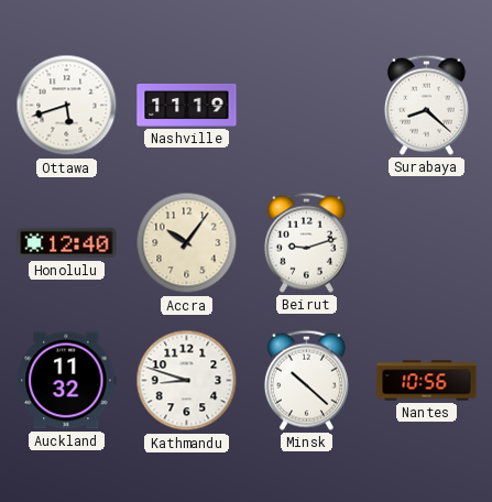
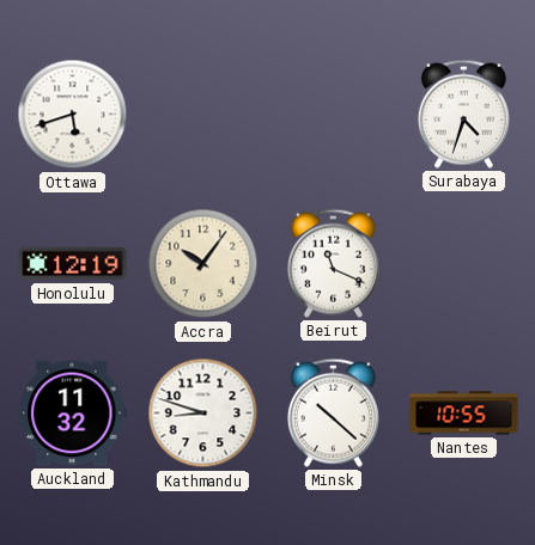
Nashville: 11:19 -> none
Surabaya: 8:22 -> 4:33
Honolulu: 12:40 -> 12:19
Beirut: 9:12 -> 11:19
Nantes: 10:56 -> 10:55
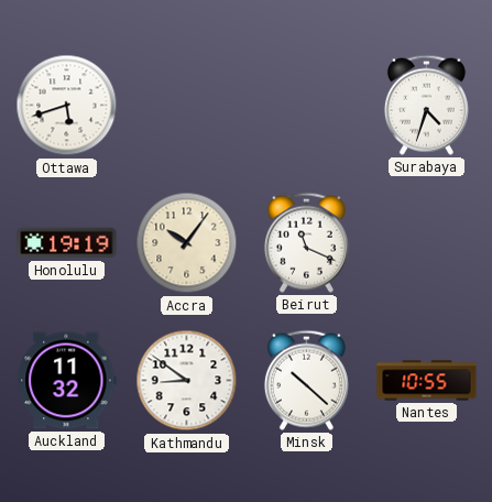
Honolulu: 12:19 -> 19:19
Kathmandu: 8:48 -> 8:51
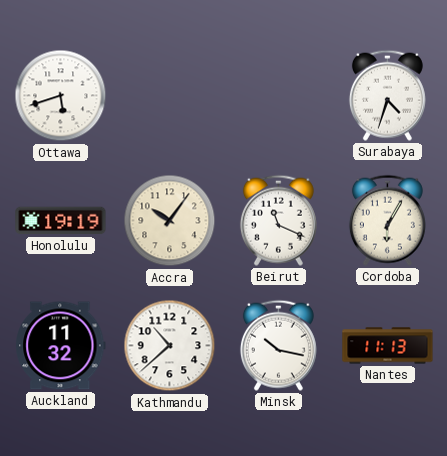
Cordoba: none -> 6:05
Kathmandu: 8:51 -> 10:38
Minsk: 10:22 -> 10:17
Nantes: 10:55 -> 11:13
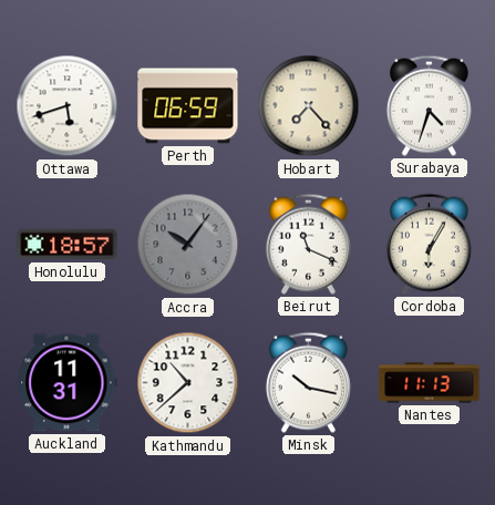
Perth: none -> 06:59
Hobart: none -> 7:23
Honolulu: 19:19 -> 18:57
Accra dial: cream -> grey
Auckland: 11:32 -> 11:31
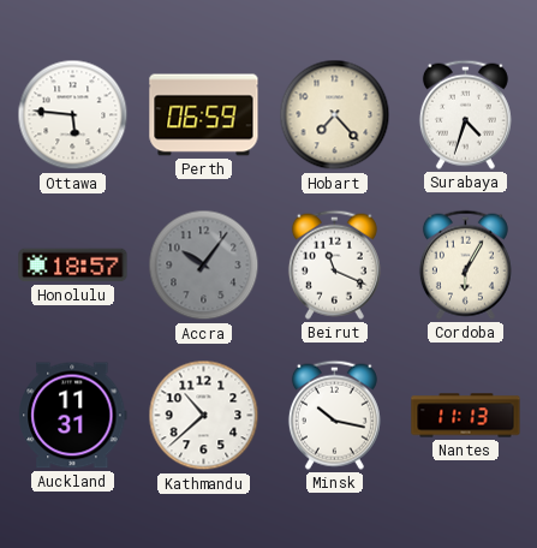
Ottawa: 5:42 -> 5:46
